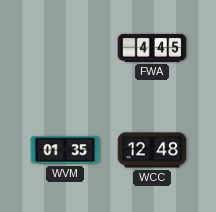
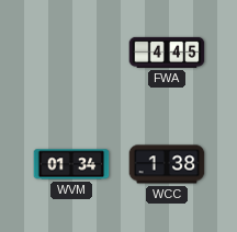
WVM: 01:35 -> 01:34
WCC: 12:48 -> 1:38
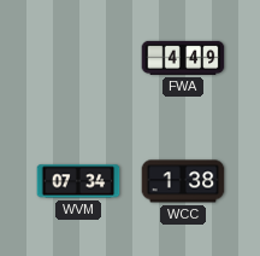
FWA: 4:45 -> 4:49
WVM: 01:34 -> 07:34
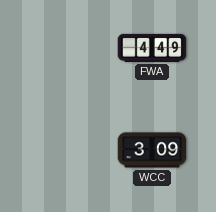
WVM: 07:34 -> none
WCC: 1:38 -> 3:09
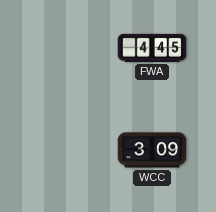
FWA: 4:49 -> 4:45
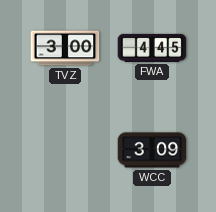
TVZ: none -> 3:00
